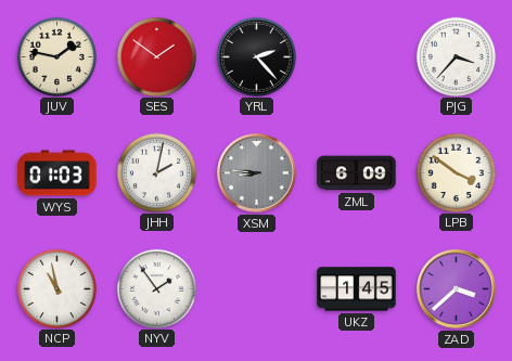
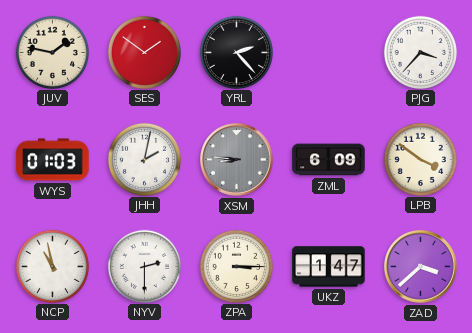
NYV: 1:54 -> 2:30
ZPA: none -> 3:15
UKZ: 1:45 -> 1:47
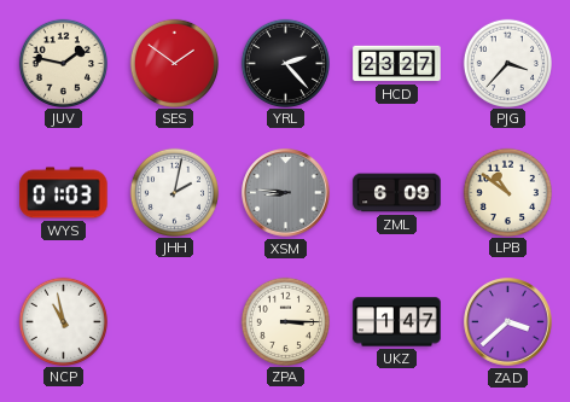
HCD: none -> 23:27
LPB: 3:51 -> 10:51
NYV: 2:30 -> none
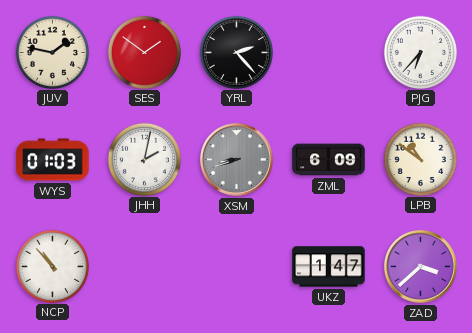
HCD: 23:27 -> none
PJG: 3:37 -> 6:37
XSM: 8:46 -> 8:42
NCP: 10:58 -> 10:53
ZPA: 3:15 -> none
